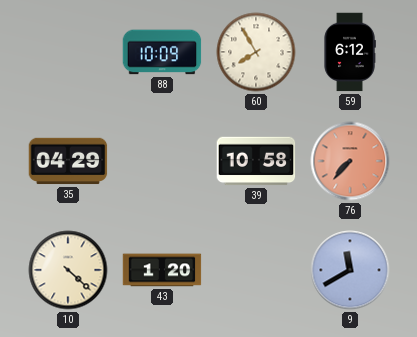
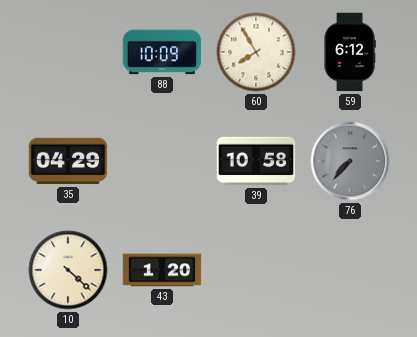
76 dial: salmon -> grey
9: 11:40 -> none
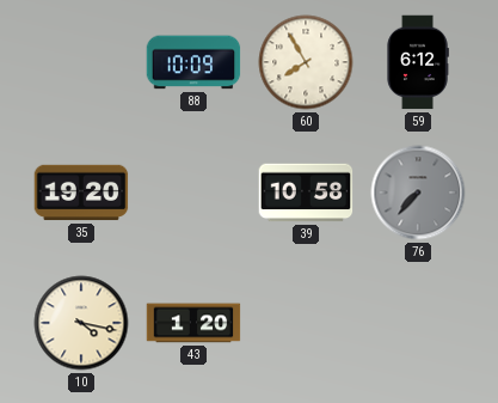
35: 04:29 -> 19:20
10: 4:22 -> 4:17
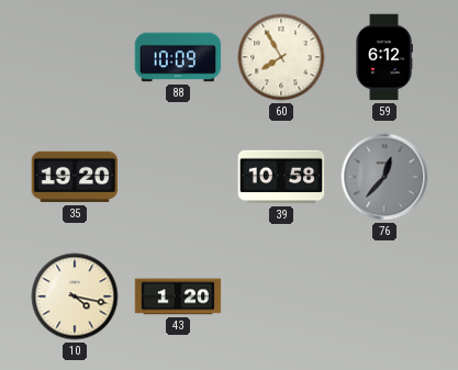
76: 7:37 -> 12:37
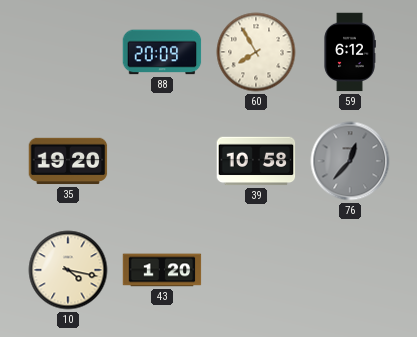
88: 10:09 -> 20:09
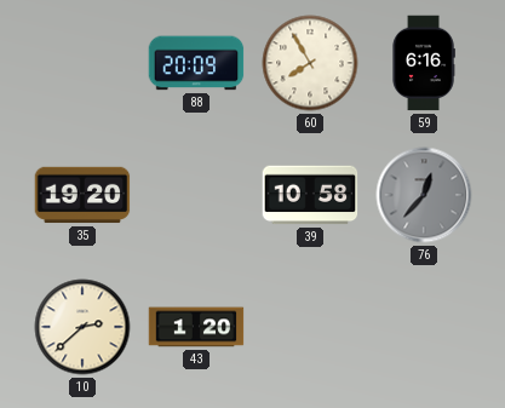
59: 6:12 -> 6:16
10: 4:17 -> 2:38
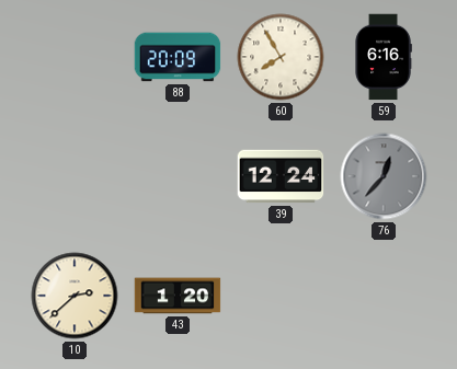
35: 19:20 -> none
39: 10:58 -> 12:24
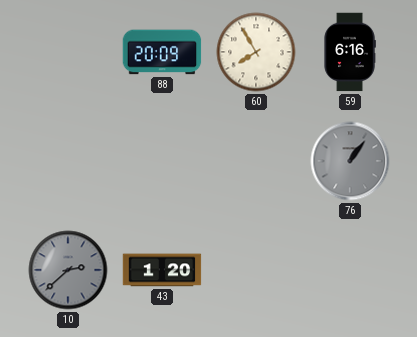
39: 12:24 -> none
76: 12:37 -> 1:06
10 dial: cream -> grey
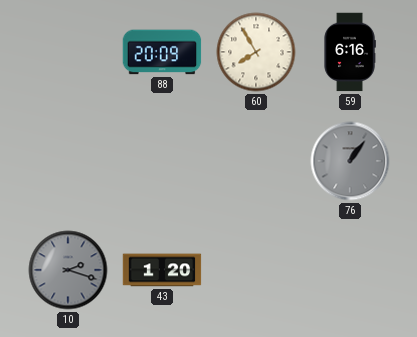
10: 2:38 -> 2:18
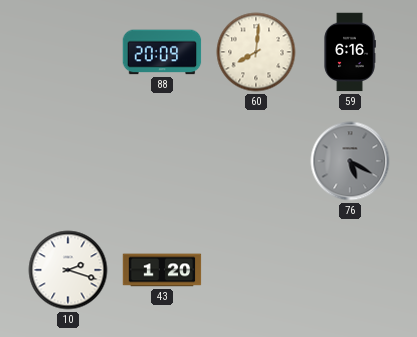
60: 7:55 -> 8:01
76: 1:06 -> 5:20
10 dial: grey -> white
